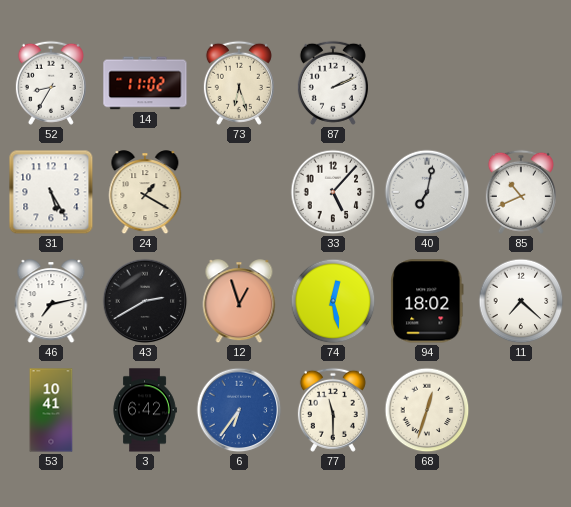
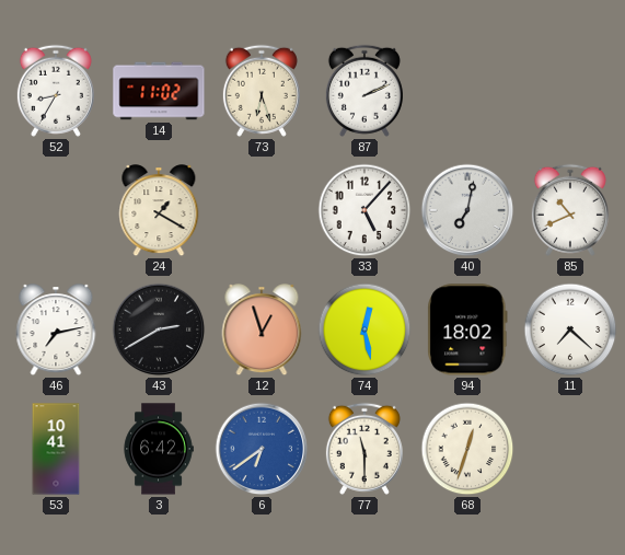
31: 5:25 -> none
6: 6:36 -> 6:39
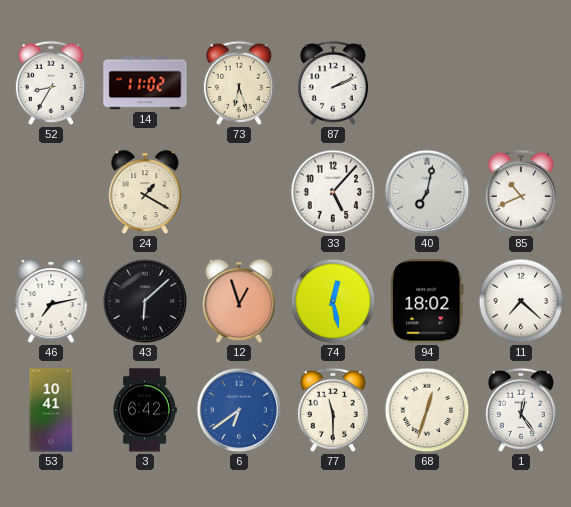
43: 2:40 -> 6:08
1: none -> 12:24
